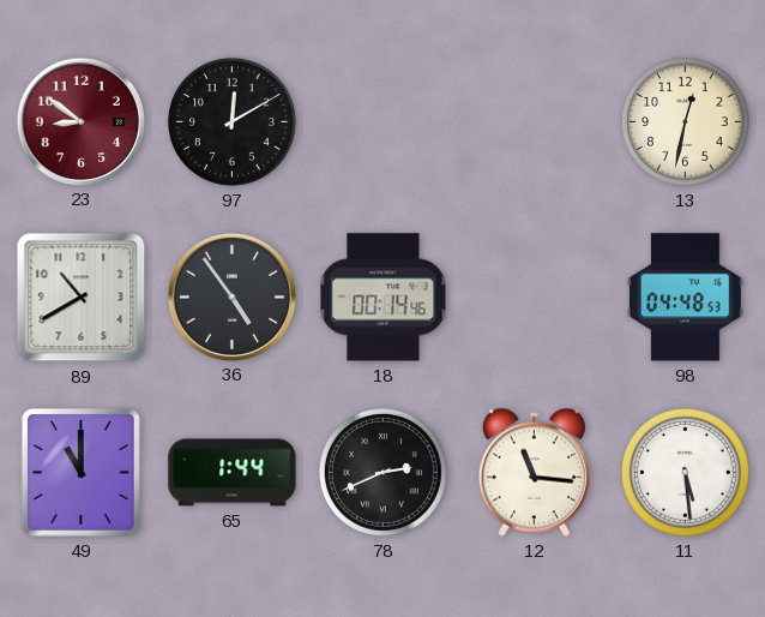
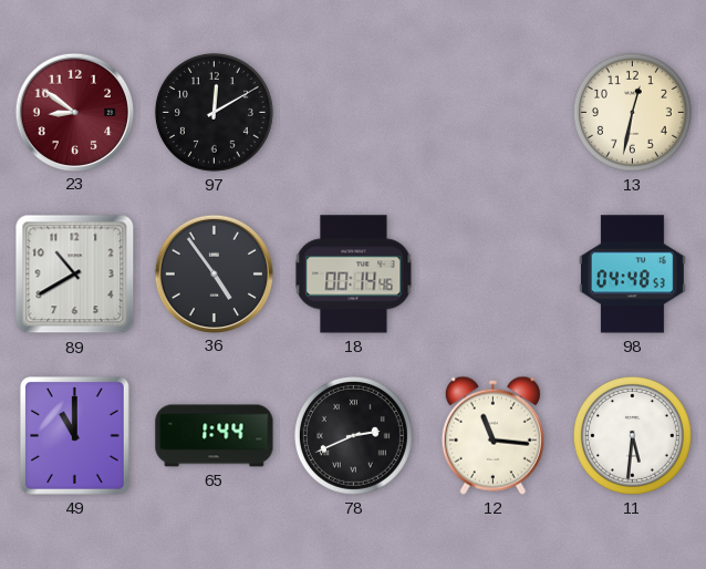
11: 5:29 -> 5:31
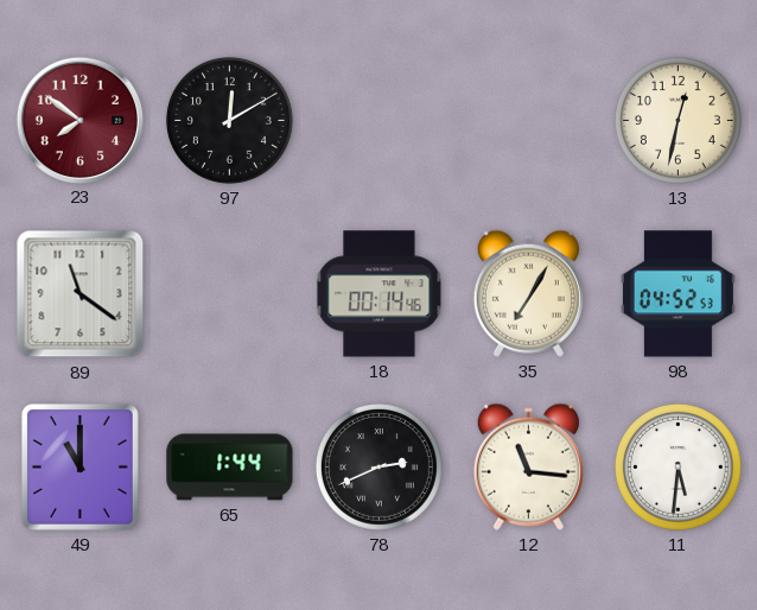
23: 8:51 -> 7:51
89: 10:40 -> 11:21
36: 4:54 -> none
35: none -> 7:05
98: 04:48 -> 04:52
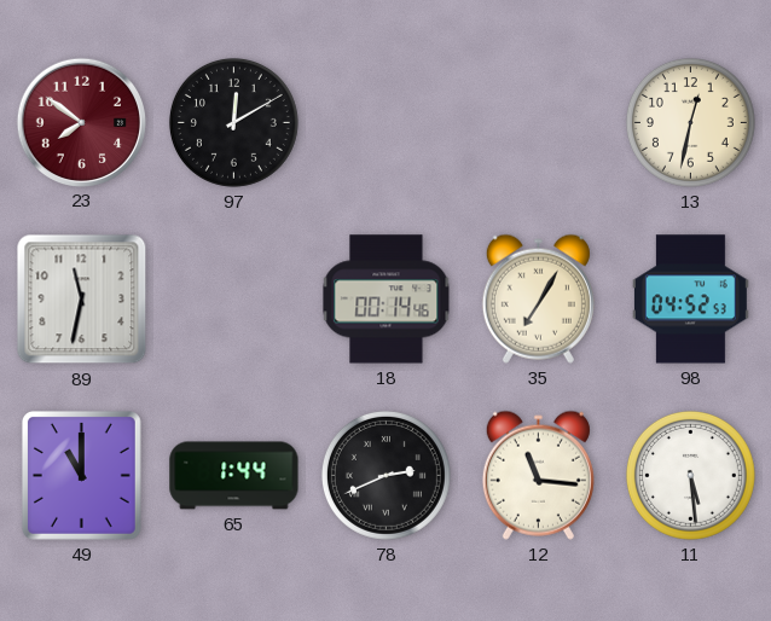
89: 11:21 -> 11:32
11: 5:31 -> 5:29
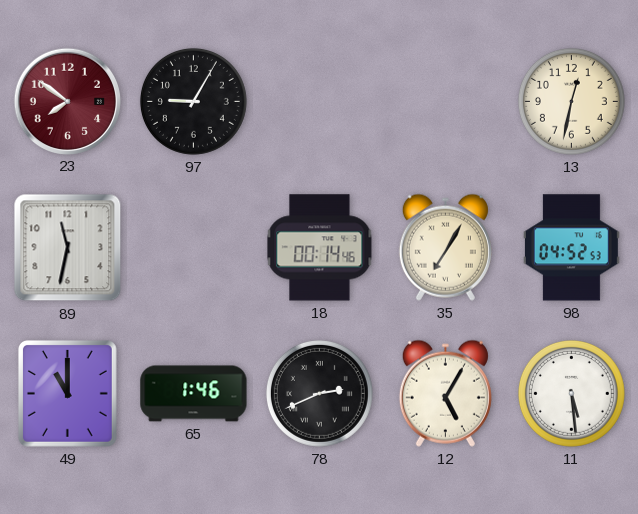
97: 12:10 -> 9:05
65: 1:44 -> 1:46
12: 11:16 -> 5:05
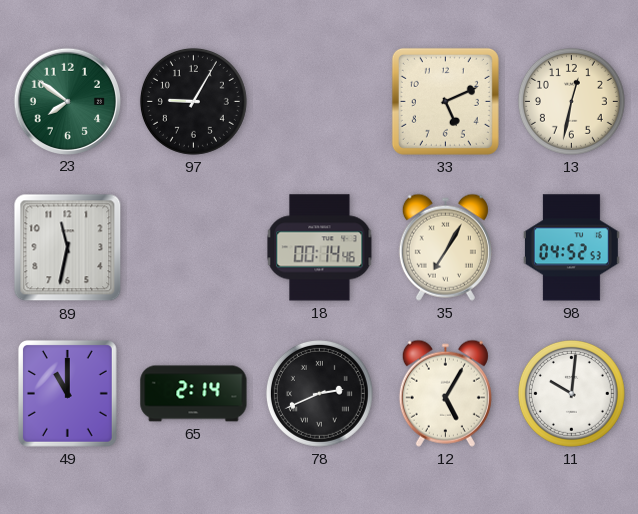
23 dial: burgundy -> green
33: none -> 5:11
65: 1:46 -> 2:14
11: 5:29 -> 10:01
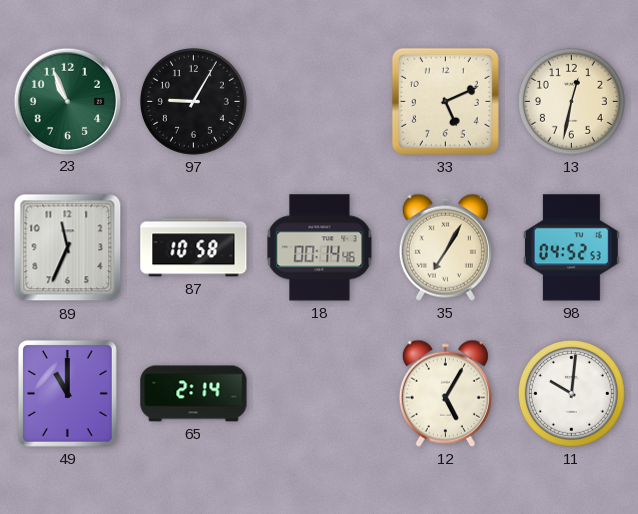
23: 7:51 -> 10:56
89: 11:32 -> 11:34
87: none -> 10:58
78: 2:41 -> none
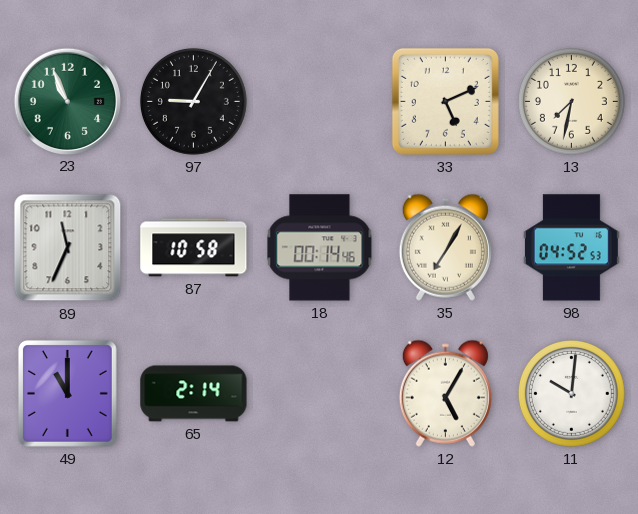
13: 12:32 -> 7:32
